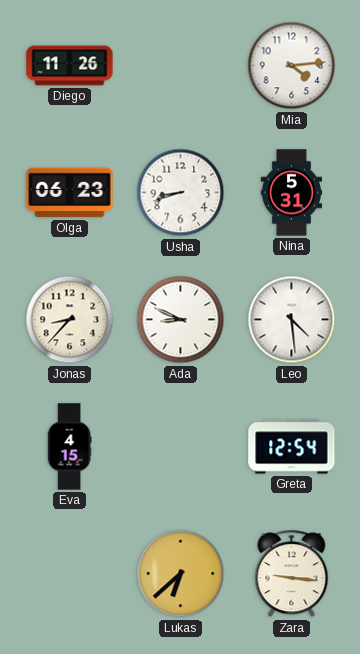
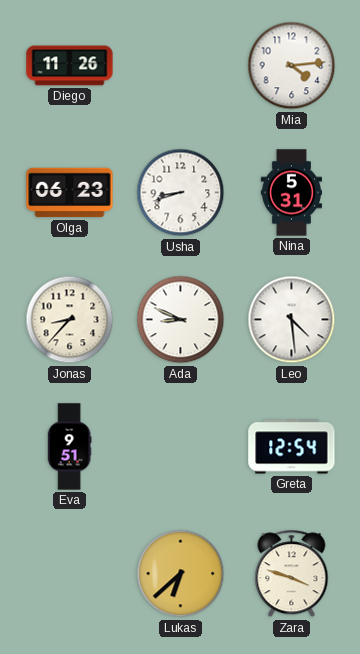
Eva: 4:15 -> 9:51
Zara: 9:16 -> 3:48
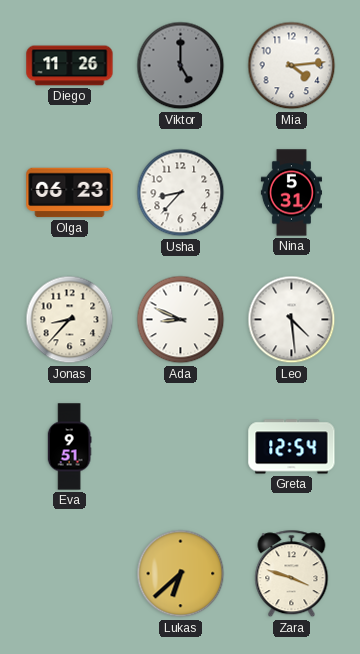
Viktor: none -> 5:00
Usha: 8:42 -> 8:37
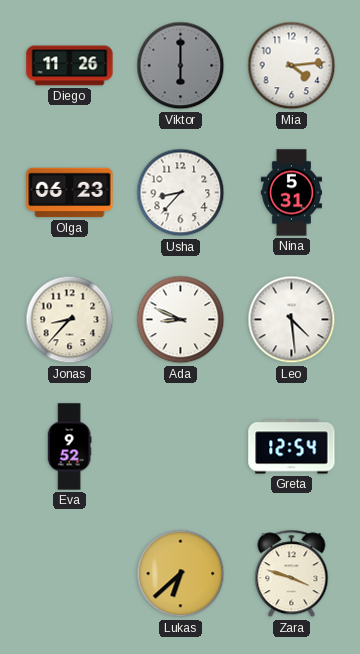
Viktor: 5:00 -> 6:00
Eva: 9:51 -> 9:52
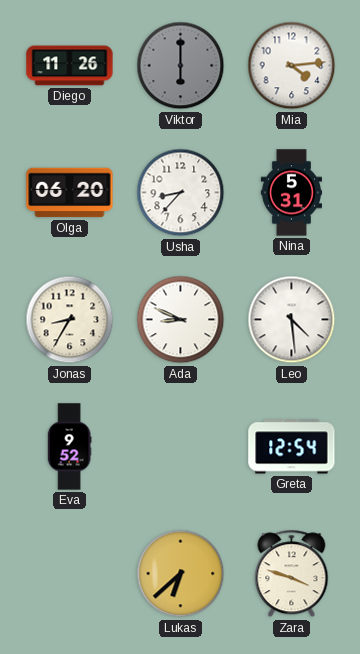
Olga: 06:23 -> 06:20
Jonas: 8:37 -> 8:35
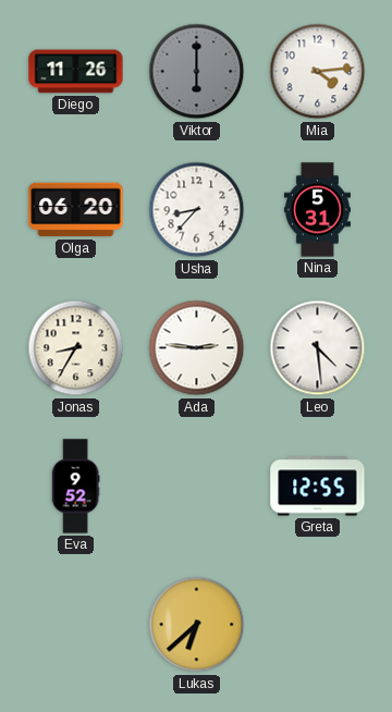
Ada: 8:49 -> 2:46
Greta: 12:54 -> 12:55
Zara: 3:48 -> none
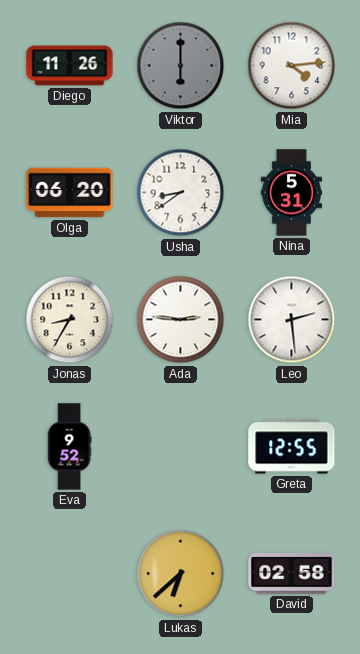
Usha: 8:37 -> 8:39
Leo: 4:29 -> 2:29
David: none -> 02:58
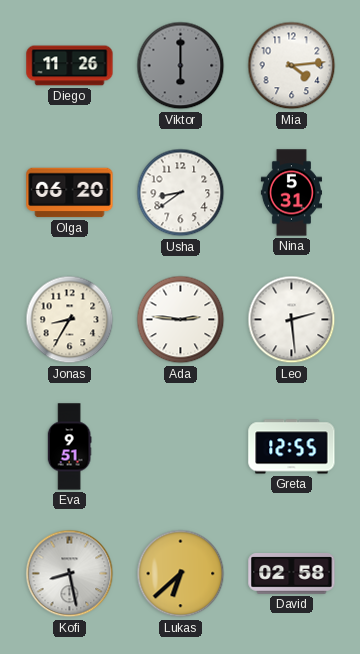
Eva: 9:52 -> 9:51
Kofi: none -> 8:28
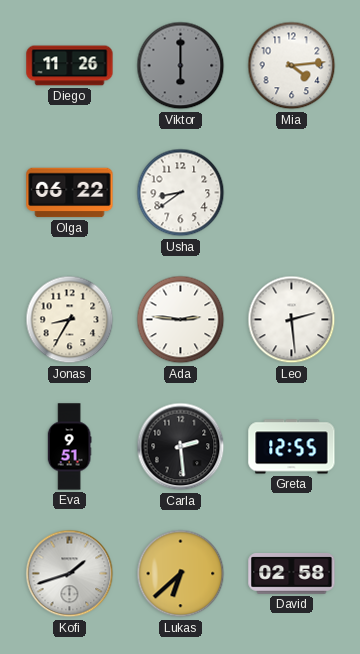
Olga: 06:20 -> 06:22
Nina: 5:31 -> none
Carla: none -> 2:29
Kofi: 8:28 -> 1:42
